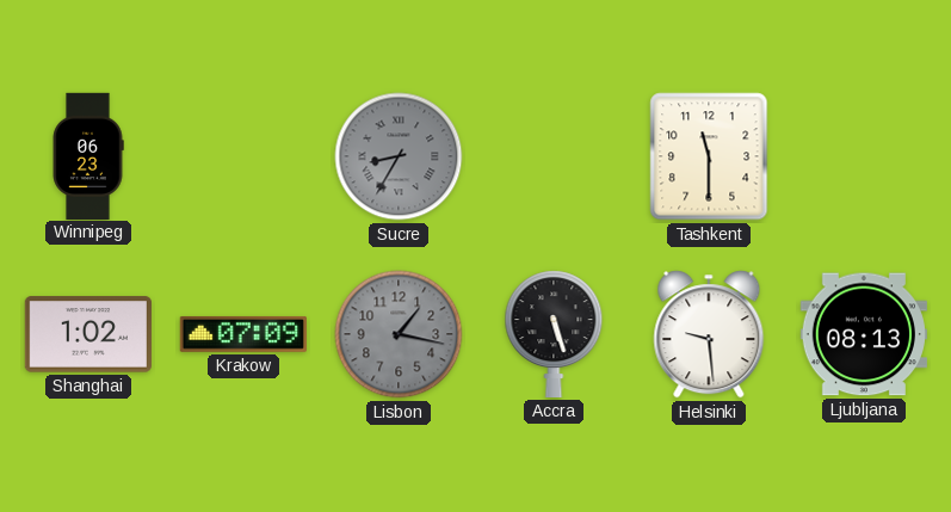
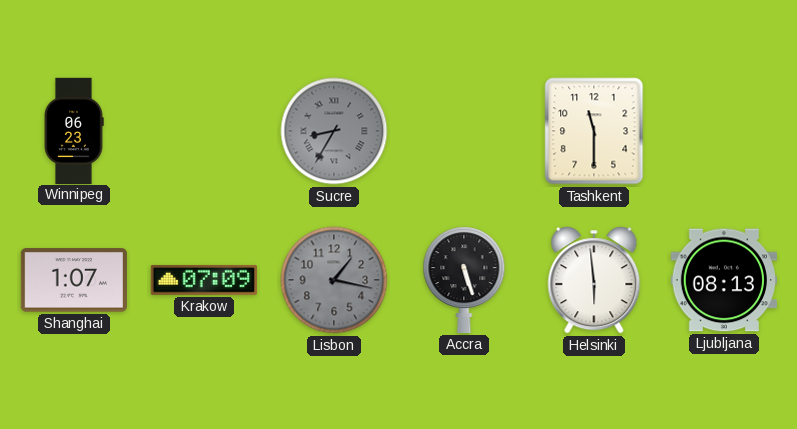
Shanghai: 1:02 -> 1:07
Helsinki: 9:29 -> 5:59
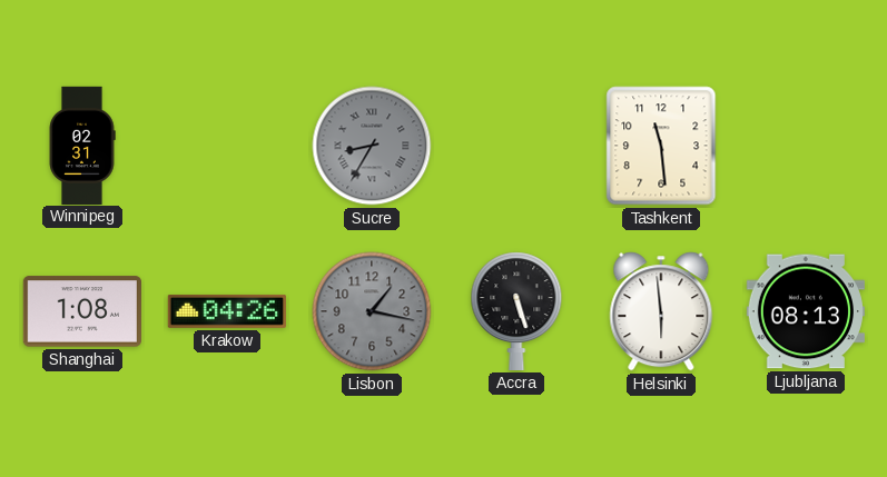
Winnipeg: 06:23 -> 02:31
Tashkent: 11:30 -> 11:29
Shanghai: 1:07 -> 1:08
Krakow: 07:09 -> 04:26
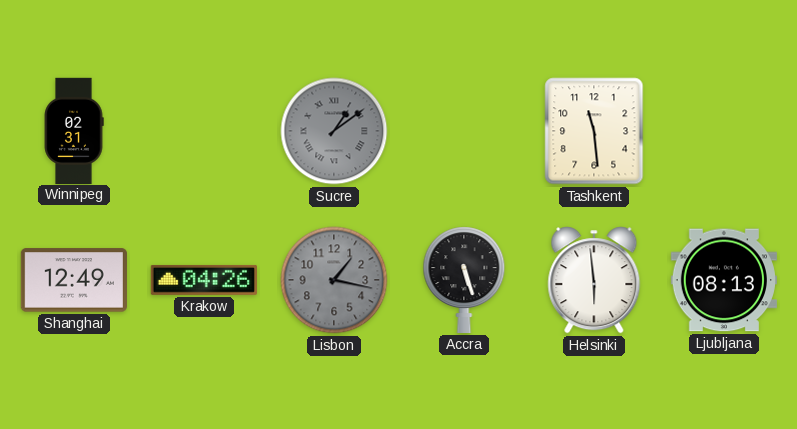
Sucre: 8:35 -> 1:09
Shanghai: 1:08 -> 12:49
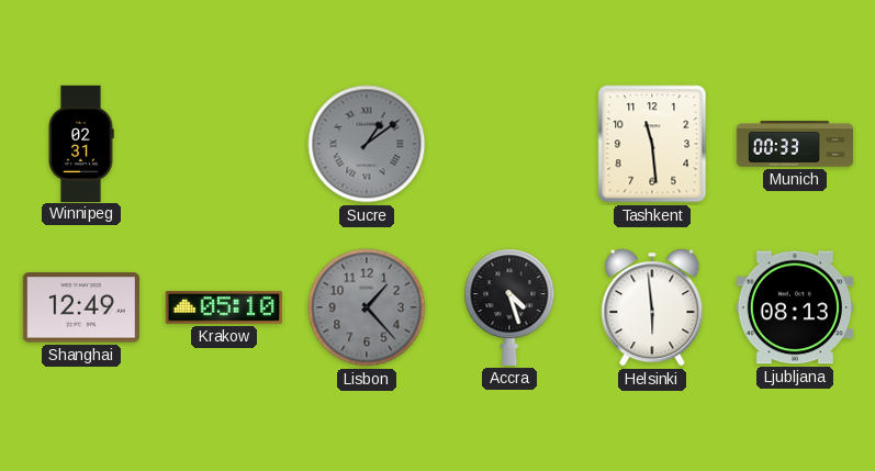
Munich: none -> 00:33
Krakow: 04:26 -> 05:10
Lisbon: 1:17 -> 1:23
Accra: 5:27 -> 4:27
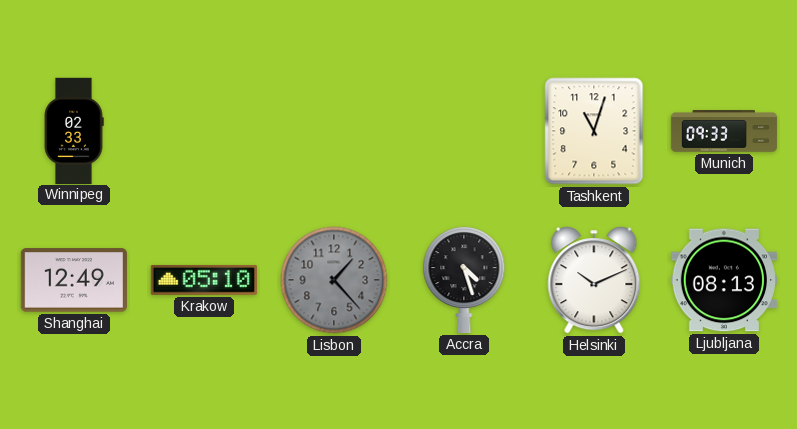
Winnipeg: 02:31 -> 02:33
Sucre: 1:09 -> none
Tashkent: 11:29 -> 11:03
Munich: 00:33 -> 09:33
Helsinki: 5:59 -> 10:11
